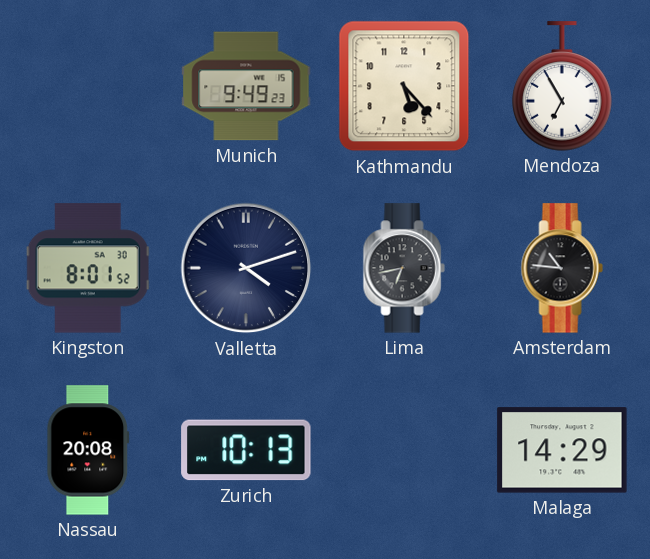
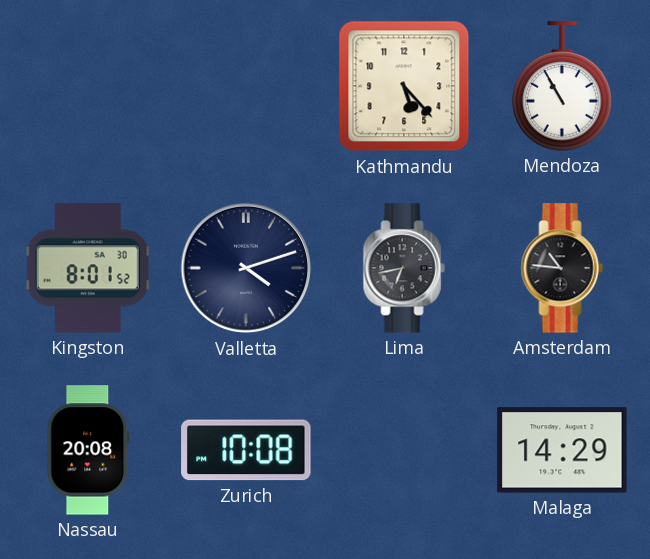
Munich: 9:49 -> none
Mendoza: 6:55 -> 10:55
Zurich: 10:13 -> 10:08
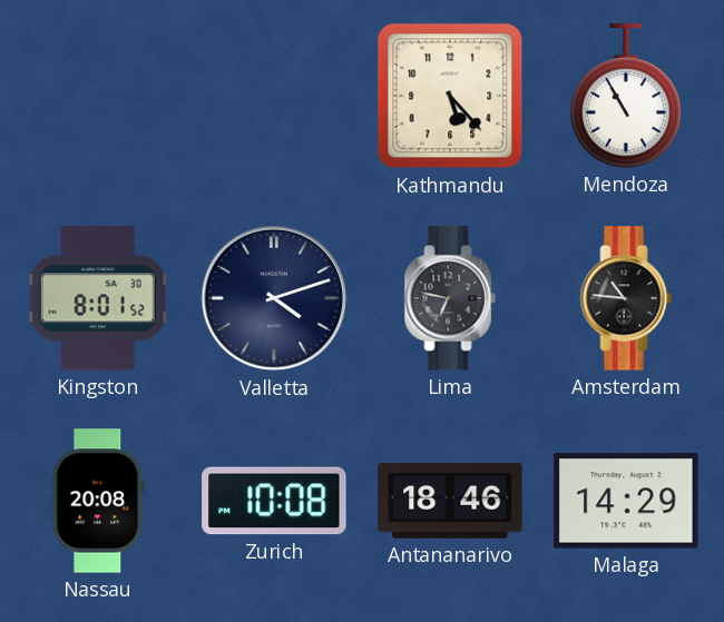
Lima: 6:43 -> 6:47
Antananarivo: none -> 18:46
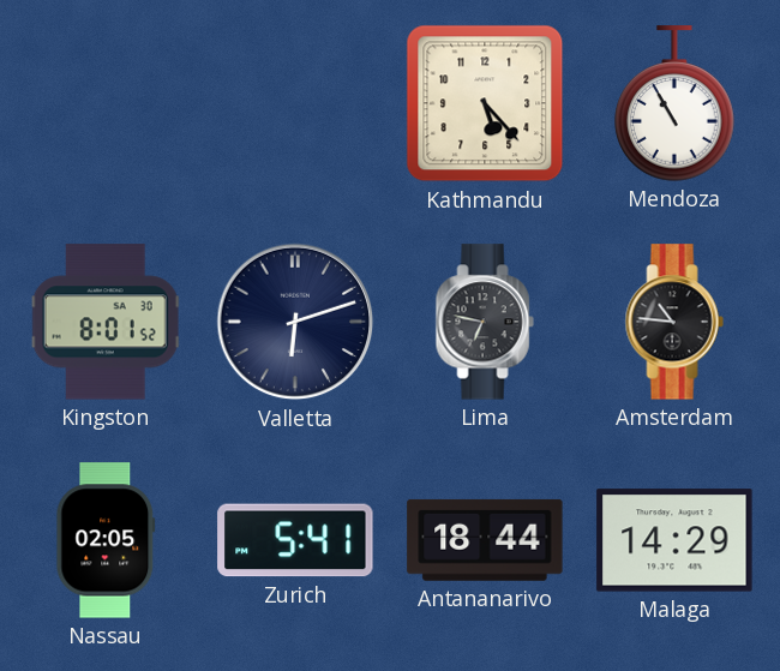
Valletta: 4:12 -> 6:12
Nassau: 20:08 -> 02:05
Zurich: 10:08 -> 5:41
Antananarivo: 18:46 -> 18:44
